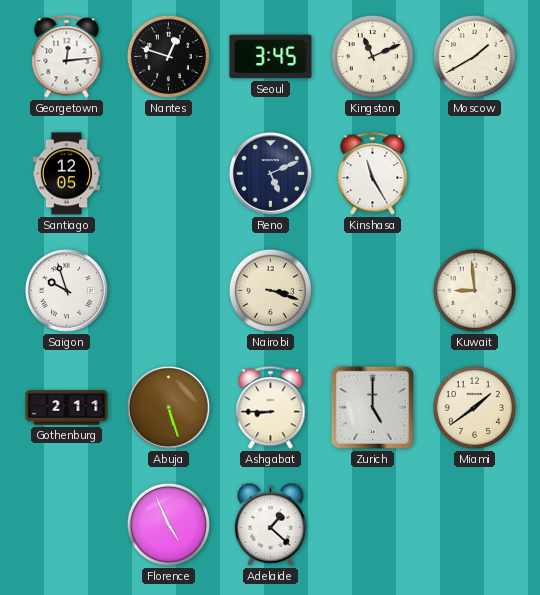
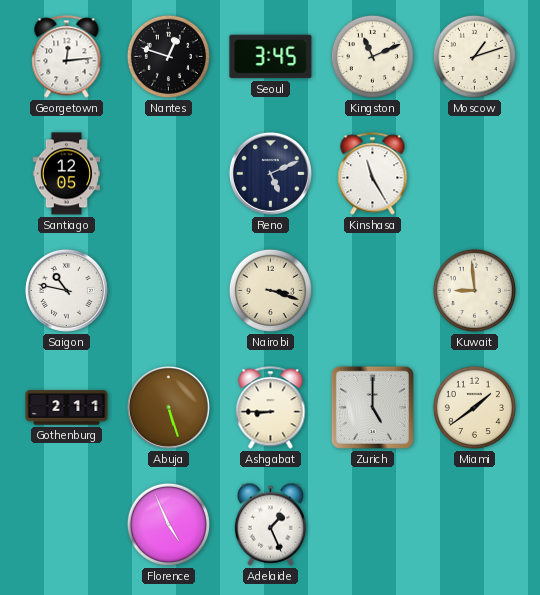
Moscow: 1:40 -> 1:12
Saigon: 9:57 -> 10:47
Adelaide: 1:22 -> 1:26
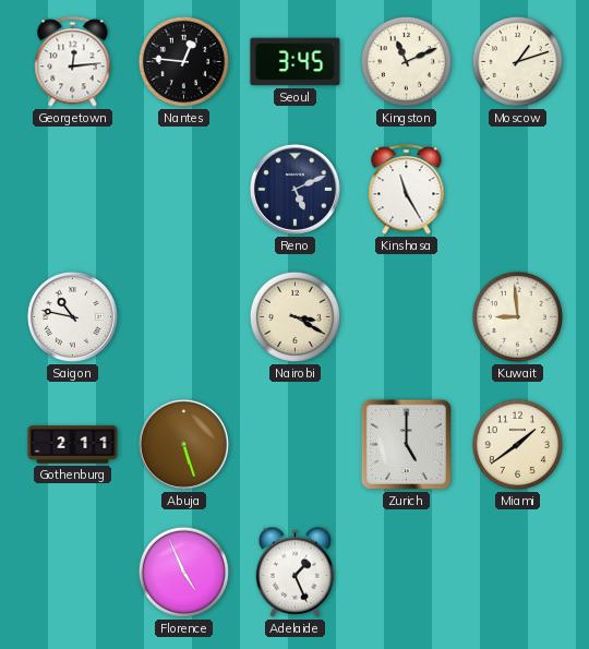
Nantes: 12:48 -> 12:46
Santiago: 12:05 -> none
Nairobi: 3:18 -> 3:20
Ashgabat: 8:45 -> none
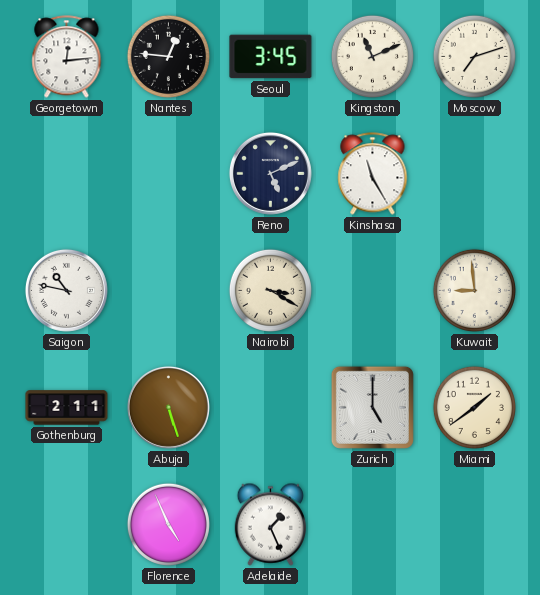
Moscow: 1:12 -> 7:12
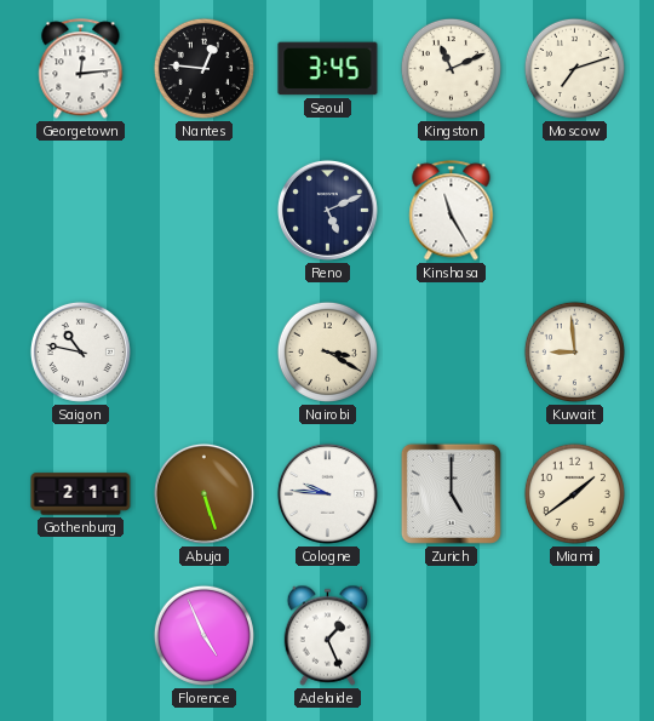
Cologne: none -> 9:46
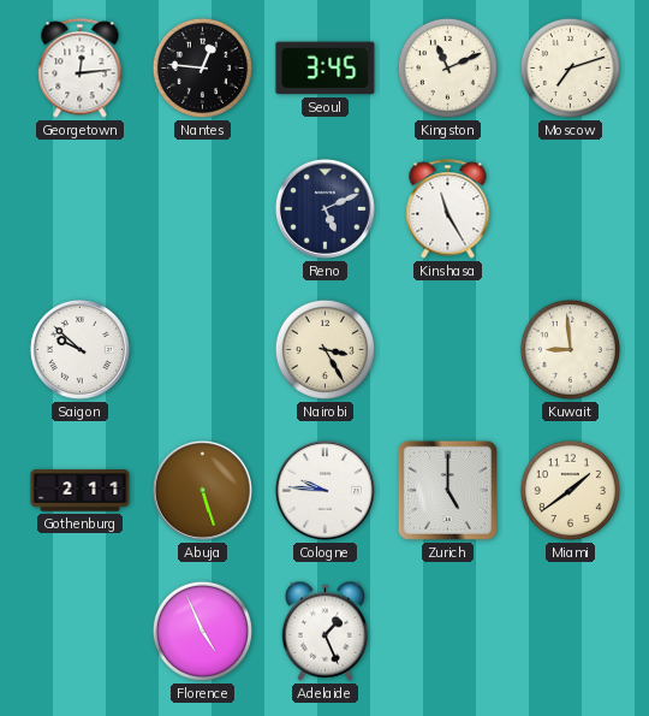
Saigon: 10:47 -> 9:52
Nairobi: 3:20 -> 3:25
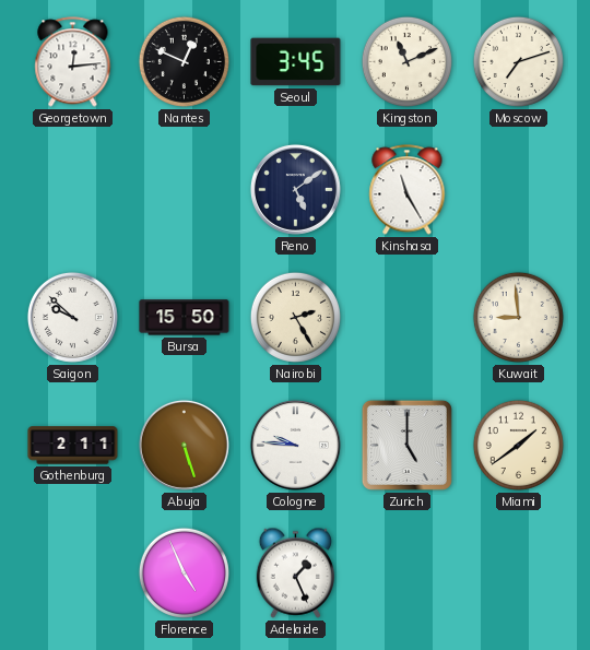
Nantes: 12:46 -> 12:49
Reno: 5:11 -> 5:09
Bursa: none -> 15:50
Nairobi: 3:25 -> 2:25
